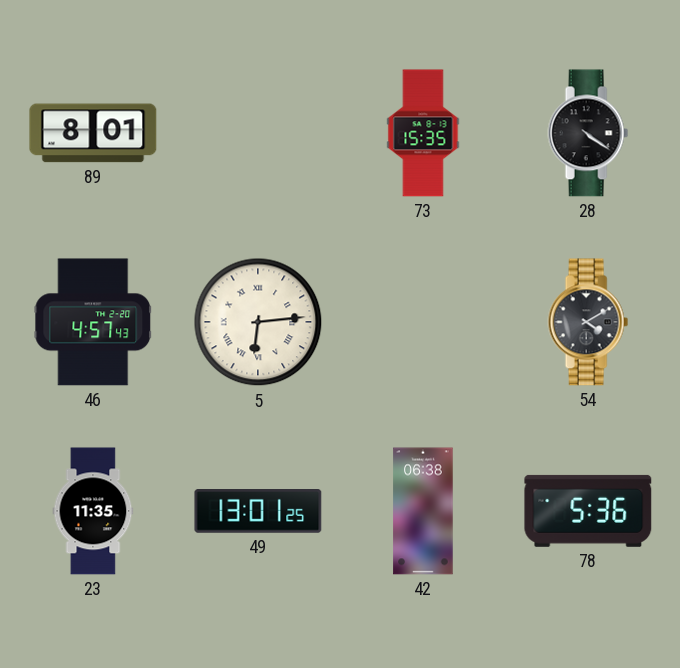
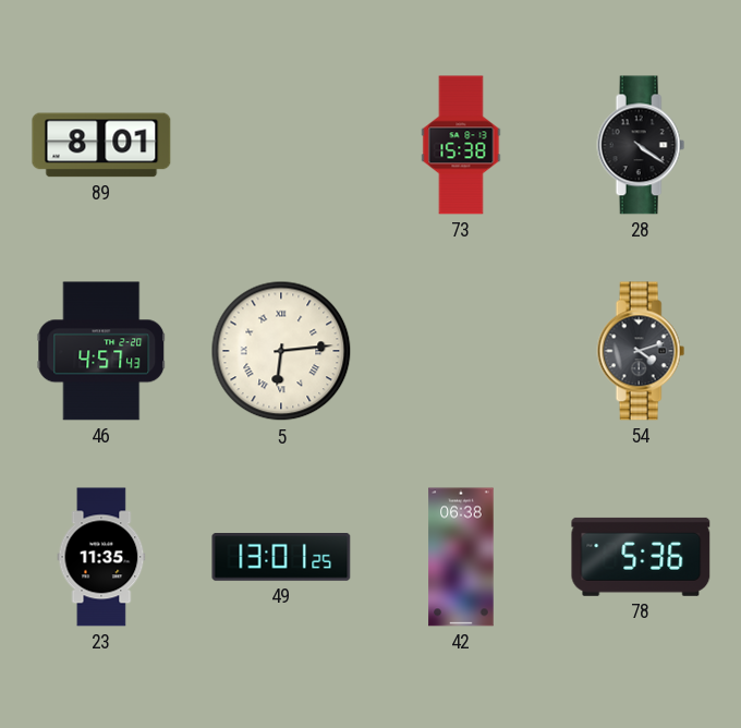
73: 15:35 -> 15:38
54: 4:10 -> 4:12
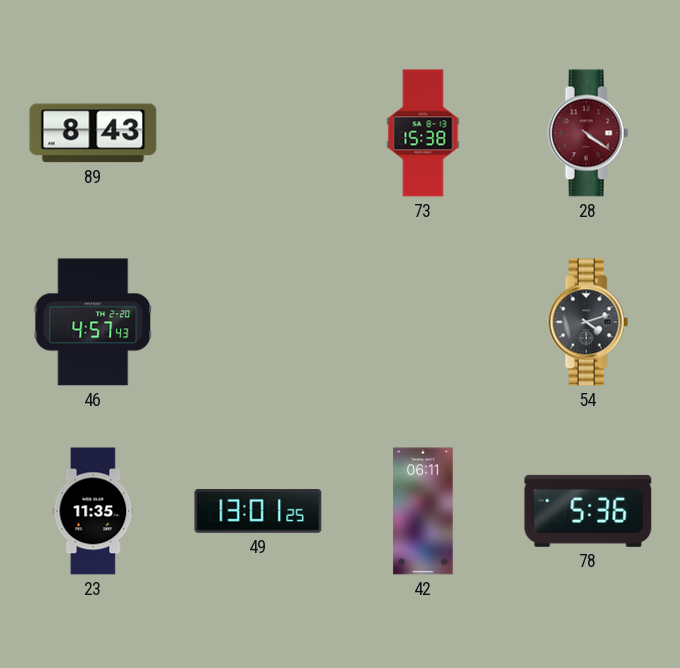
89: 8:01 -> 8:43
28 dial: black -> burgundy
5: 6:14 -> none
42: 06:38 -> 06:11
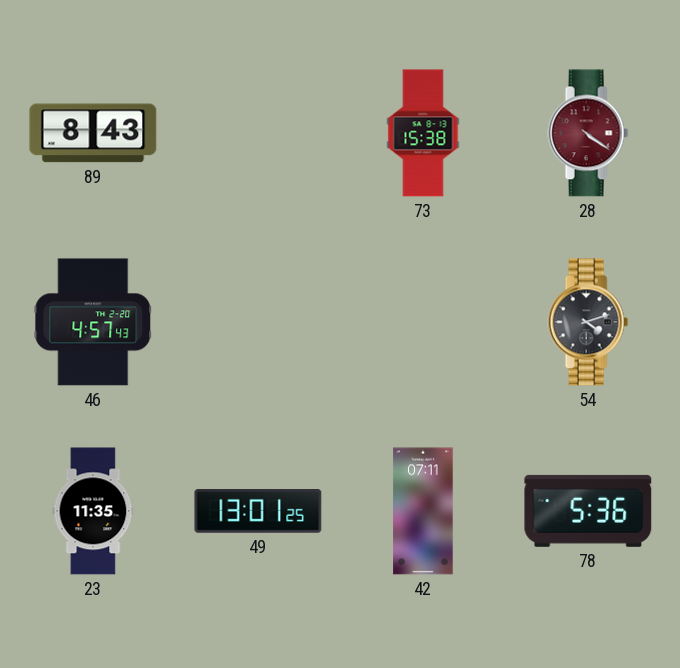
42: 06:11 -> 07:11
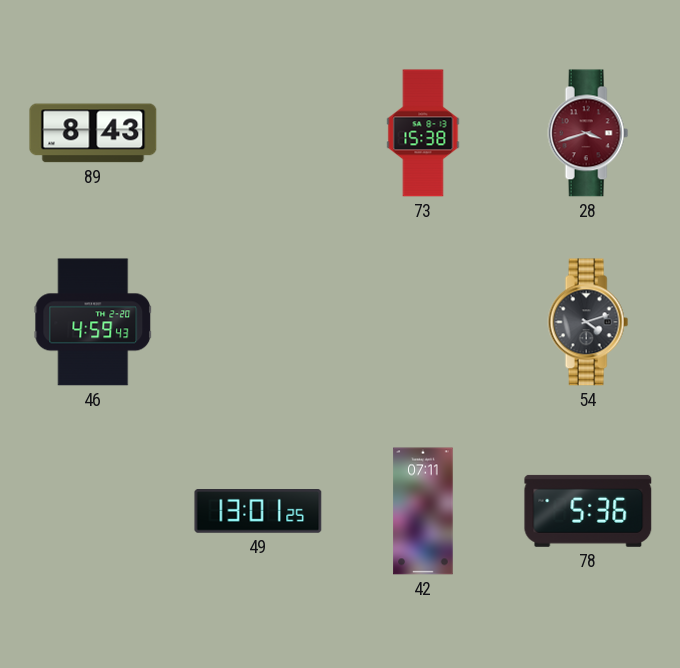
28: 4:21 -> 3:42
46: 4:57 -> 4:59
23: 11:35 -> none
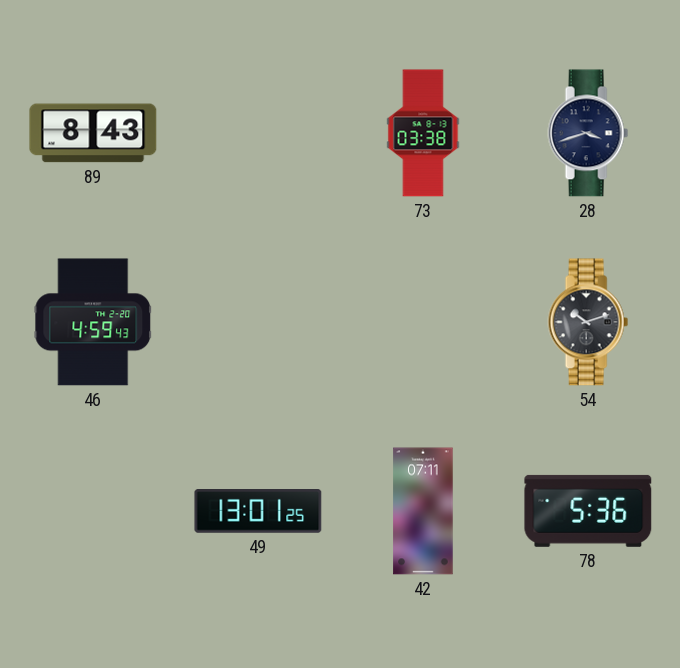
73: 15:38 -> 03:38
28 dial: burgundy -> navy
54: 4:12 -> 10:12
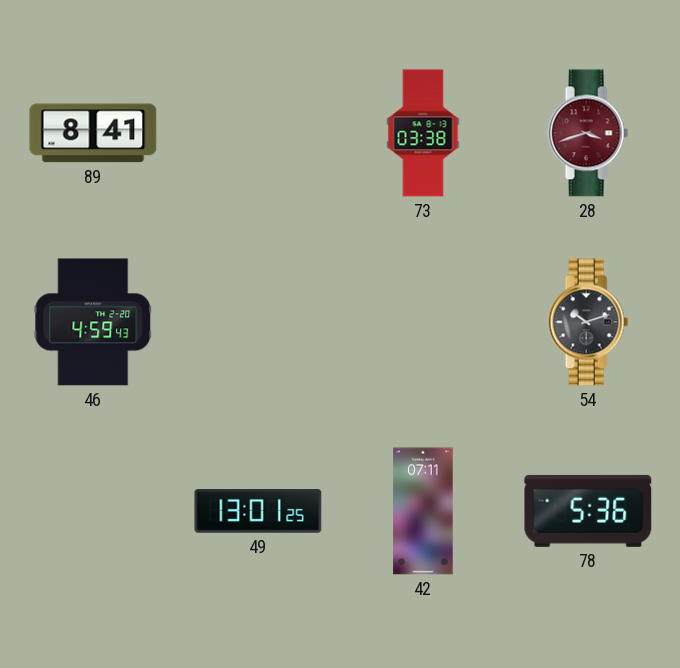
89: 8:43 -> 8:41
28 dial: navy -> burgundy
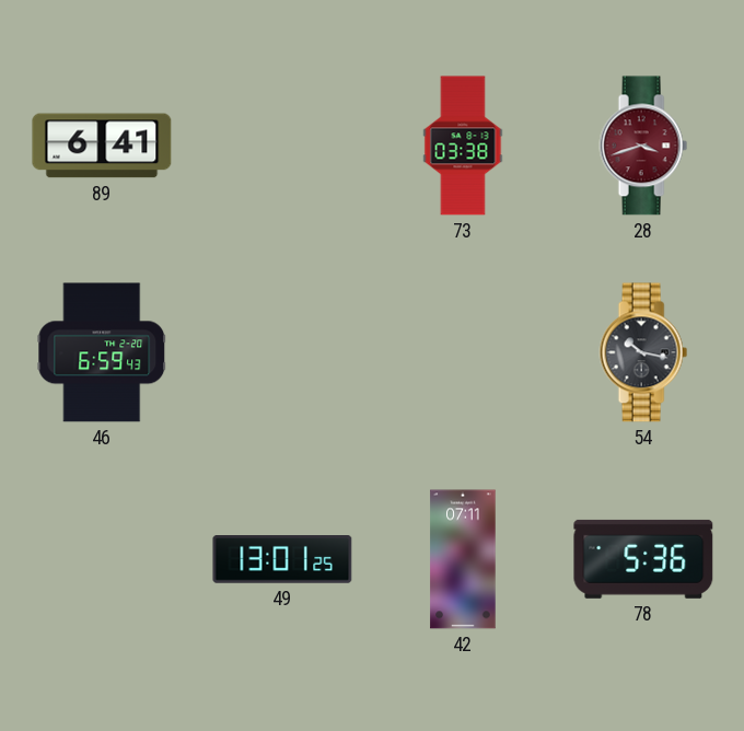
89: 8:41 -> 6:41
46: 4:59 -> 6:59
54: 10:12 -> 10:17
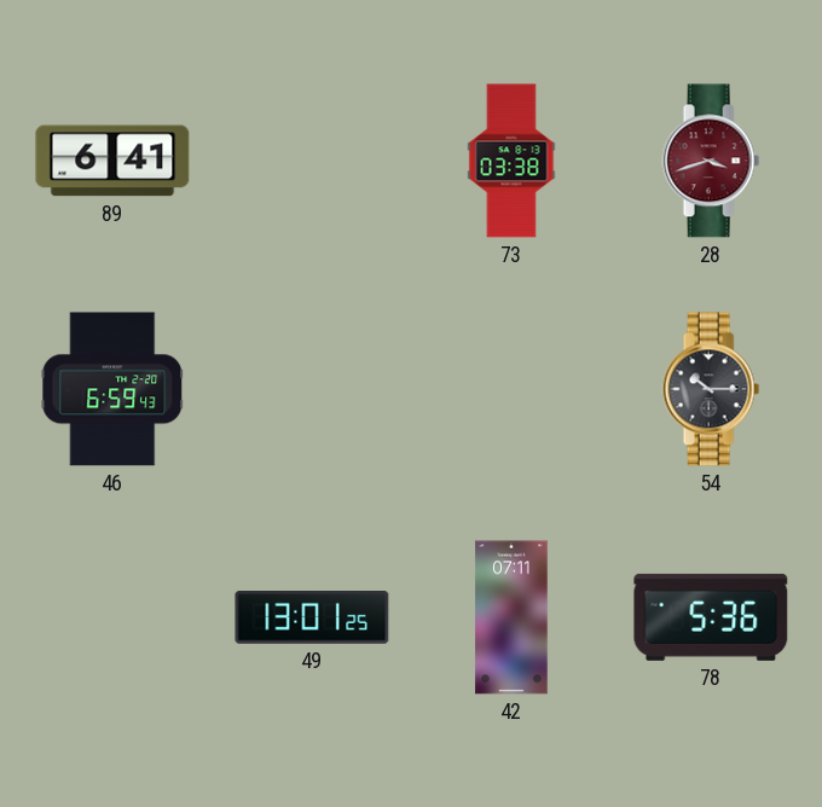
54: 10:17 -> 10:15
